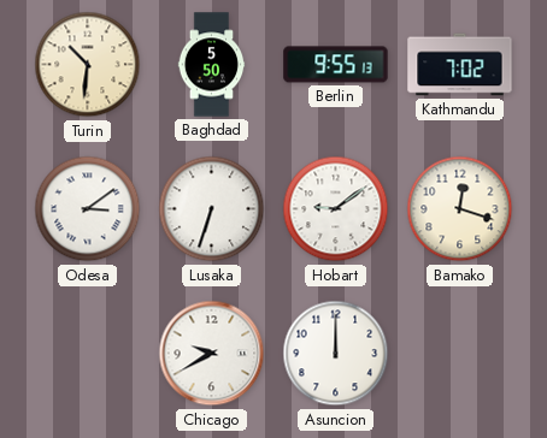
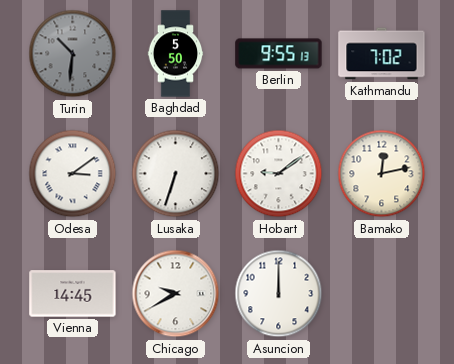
Turin dial: cream -> grey
Bamako: 12:18 -> 12:13
Vienna: none -> 14:45
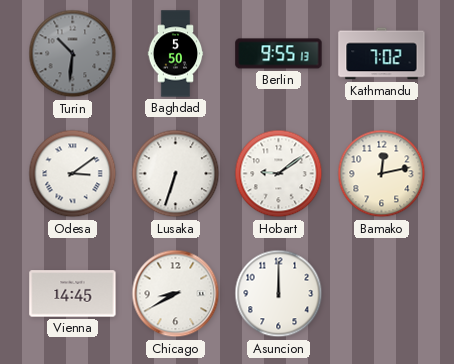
Chicago: 9:40 -> 8:40
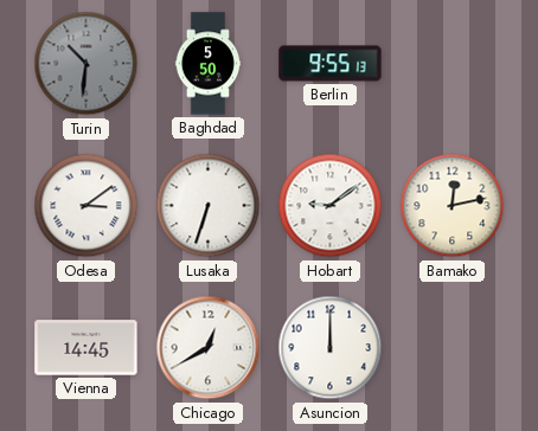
Kathmandu: 7:02 -> none
Chicago: 8:40 -> 12:40
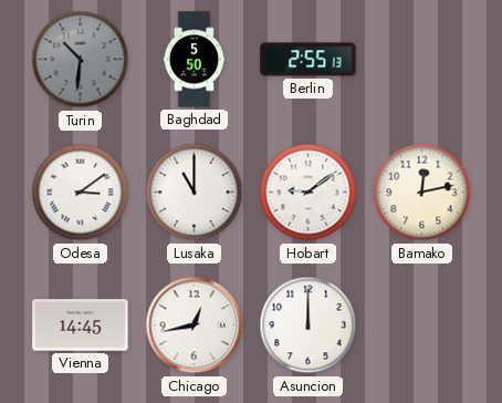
Berlin: 9:55 -> 2:55
Lusaka: 6:33 -> 11:00
Chicago: 12:40 -> 12:43
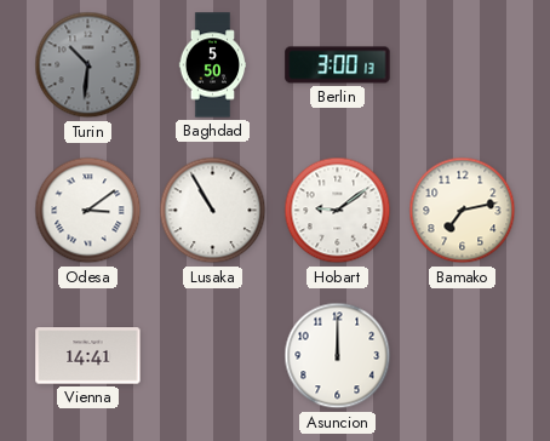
Berlin: 2:55 -> 3:00
Lusaka: 11:00 -> 10:55
Bamako: 12:13 -> 7:13
Vienna: 14:45 -> 14:41
Chicago: 12:43 -> none
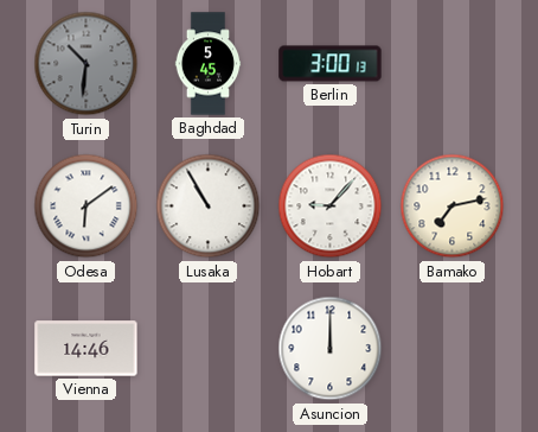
Baghdad: 5:50 -> 5:45
Odesa: 3:09 -> 6:09
Hobart: 9:09 -> 9:07
Vienna: 14:41 -> 14:46
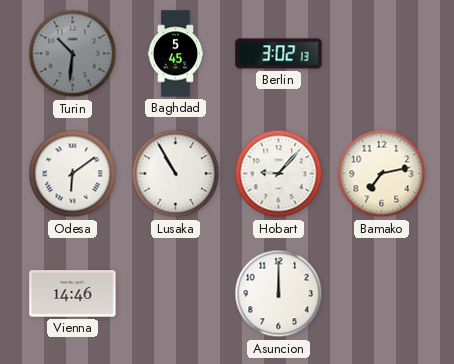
Berlin: 3:00 -> 3:02
